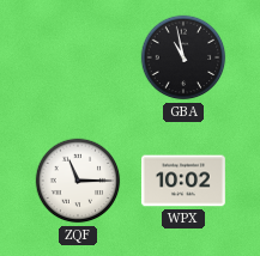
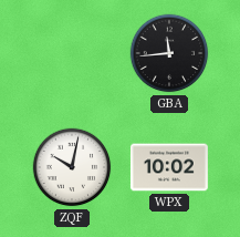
GBA: 10:58 -> 11:44
ZQF: 11:15 -> 10:02
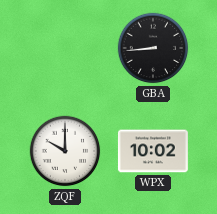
GBA: 11:44 -> 8:44
ZQF: 10:02 -> 10:00
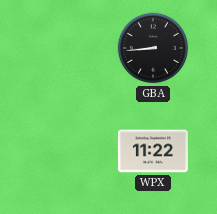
ZQF: 10:00 -> none
WPX: 10:02 -> 11:22
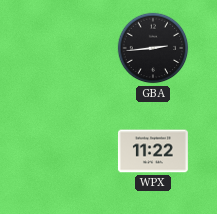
GBA: 8:44 -> 2:44
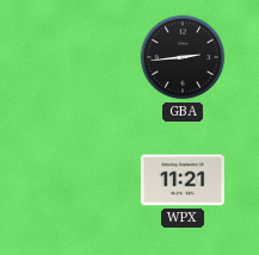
WPX: 11:22 -> 11:21
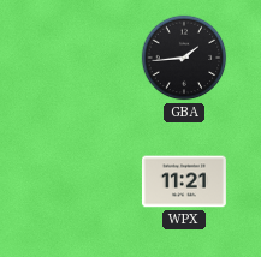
GBA: 2:44 -> 1:44
